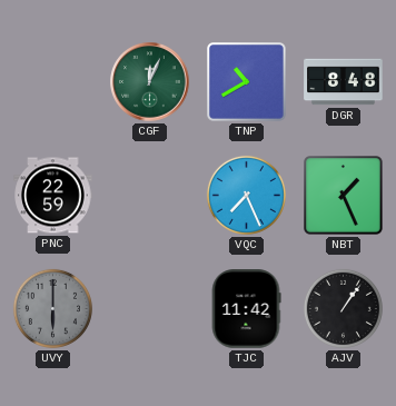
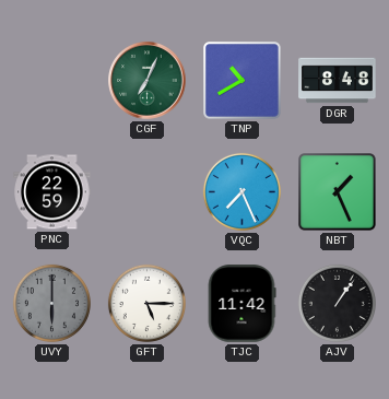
CGF: 12:04 -> 7:04
GFT: none -> 5:15
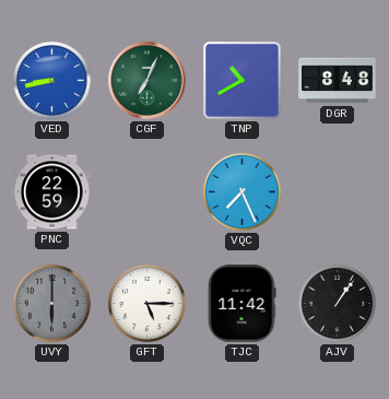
VED: none -> 8:43
NBT: 1:26 -> none
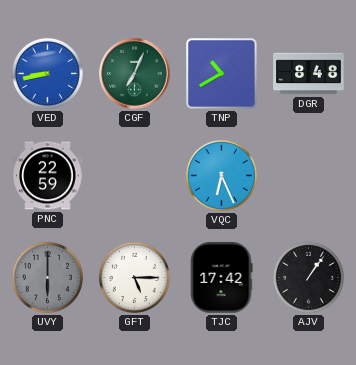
VQC: 7:26 -> 6:26
TJC: 11:42 -> 17:42
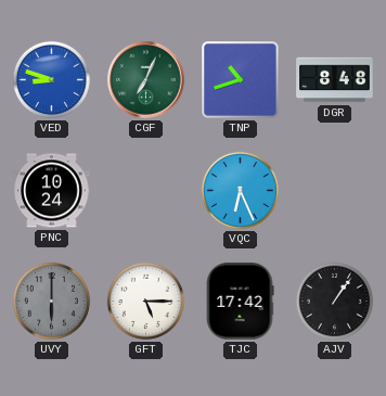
VED: 8:43 -> 8:48
TNP: 10:40 -> 10:42
PNC: 22:59 -> 10:24
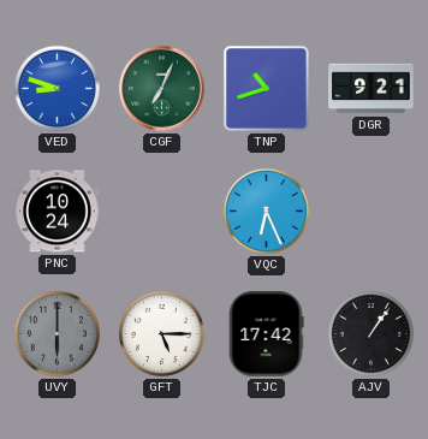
DGR: 8:48 -> 9:21
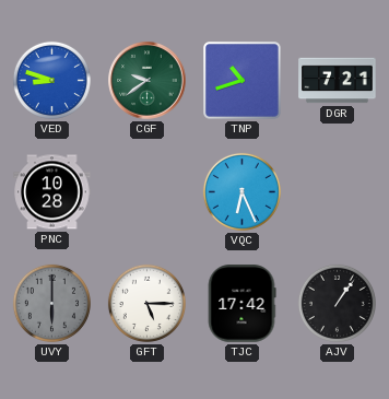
CGF: 7:04 -> 9:39
DGR: 9:21 -> 7:21
PNC: 10:24 -> 10:28
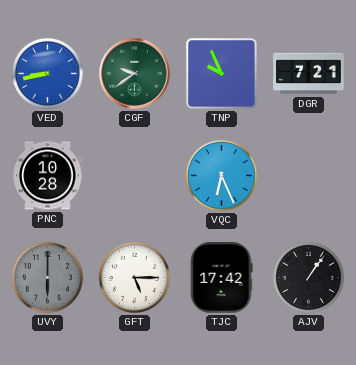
VED: 8:48 -> 8:43
TNP: 10:42 -> 9:56
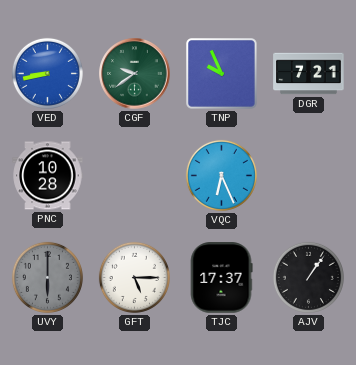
TJC: 17:42 -> 17:37
